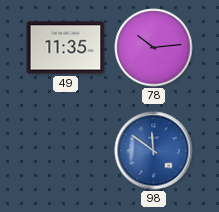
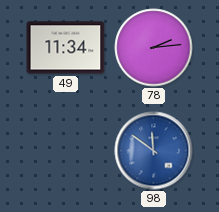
49: 11:35 -> 11:34
78: 10:14 -> 2:14
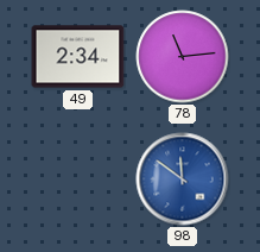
49: 11:34 -> 2:34
78: 2:14 -> 11:14
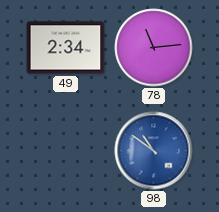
98: 11:51 -> 10:51
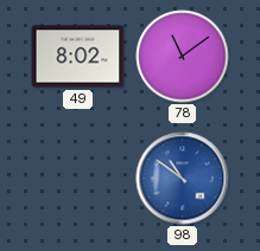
49: 2:34 -> 8:02
78: 11:14 -> 11:09
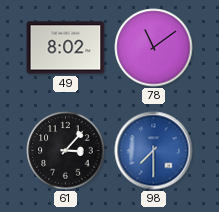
61: none -> 3:07
98: 10:51 -> 7:30
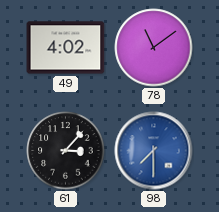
49: 8:02 -> 4:02
